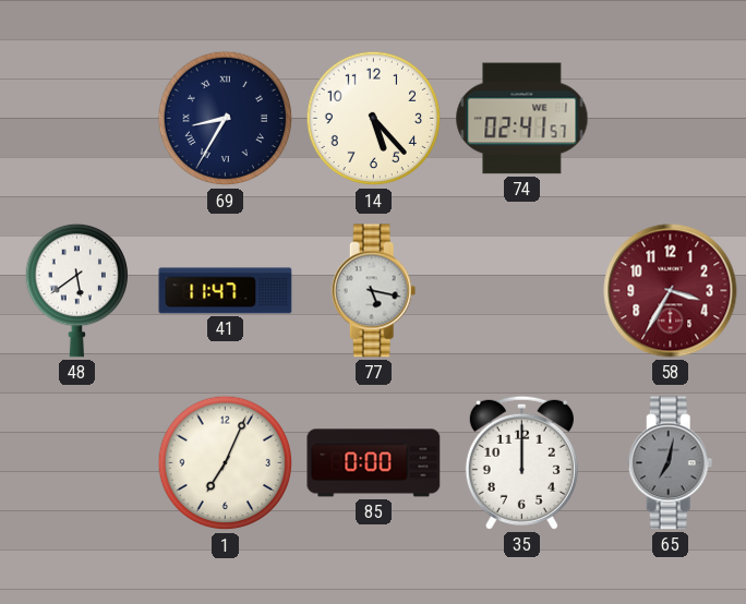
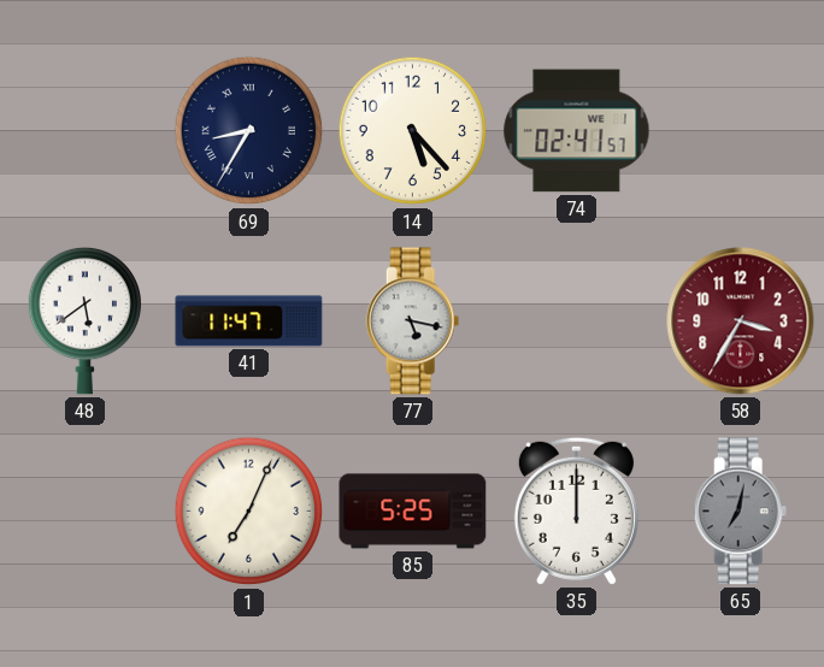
85: 0:00 -> 5:25
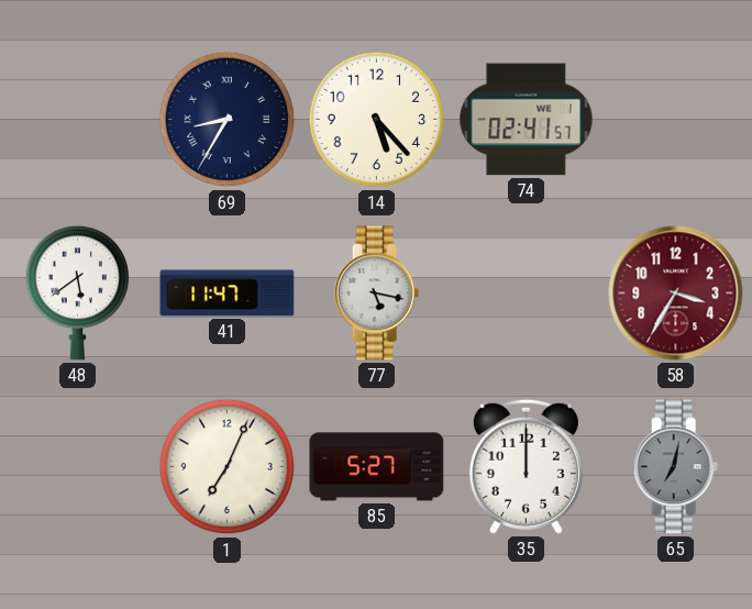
85: 5:25 -> 5:27
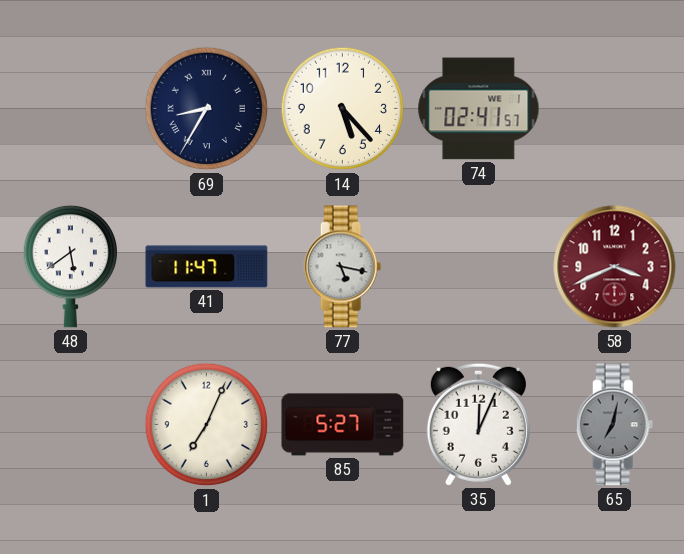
58: 3:35 -> 3:41
35: 12:00 -> 12:04
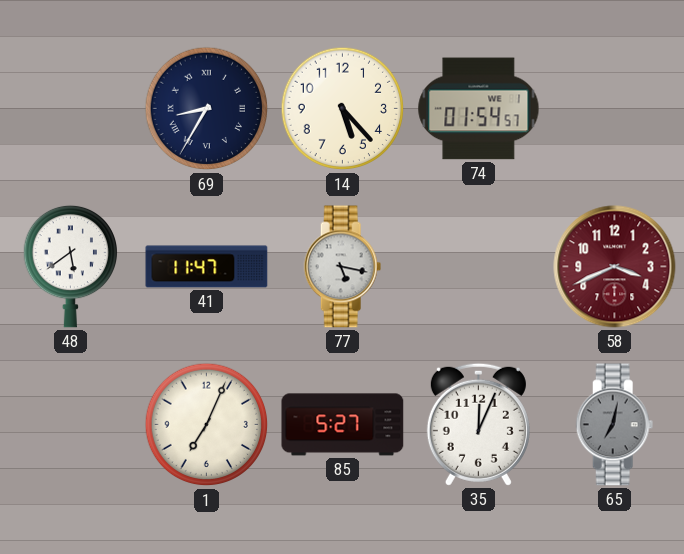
74: 02:41 -> 01:54
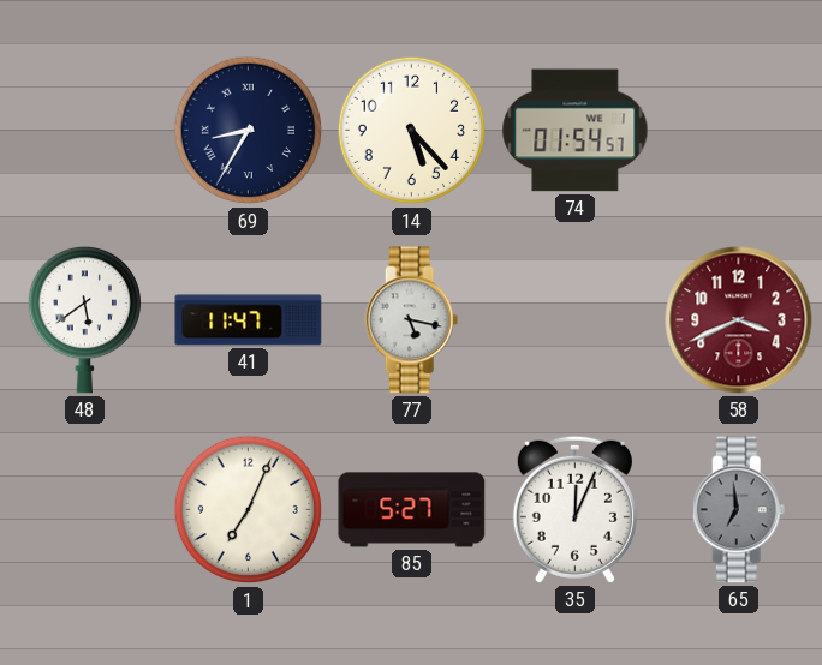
65: 7:02 -> 6:59
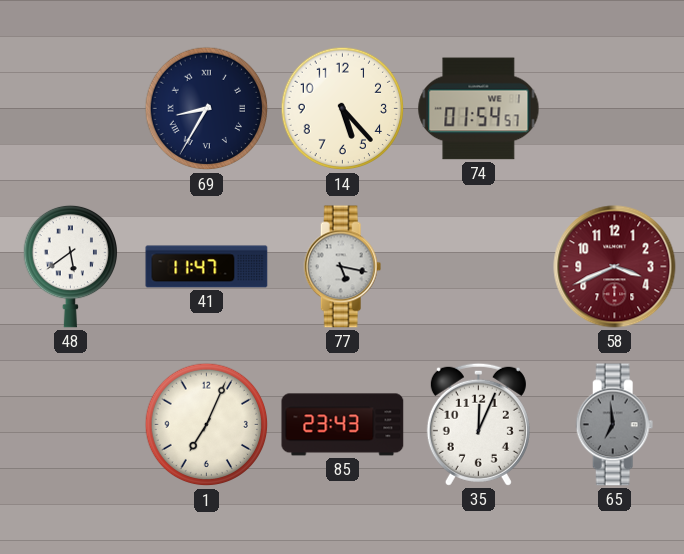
85: 5:27 -> 23:43
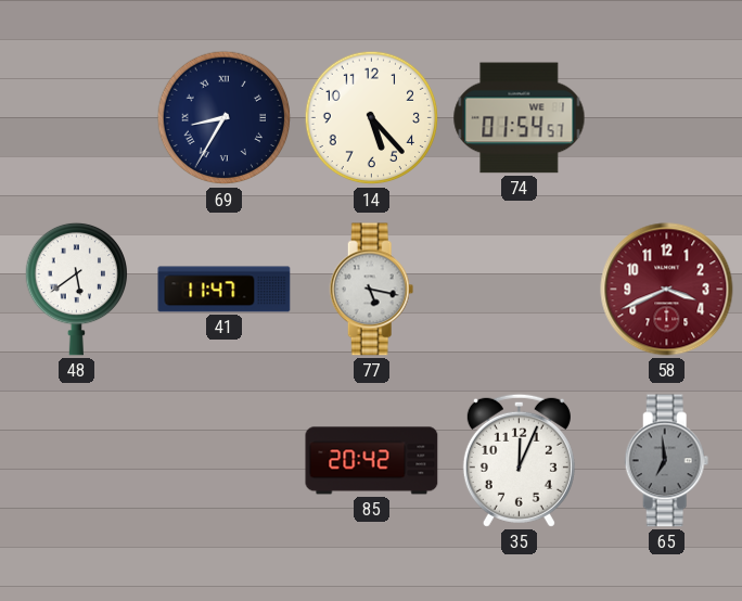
1: 7:04 -> none
85: 23:43 -> 20:42
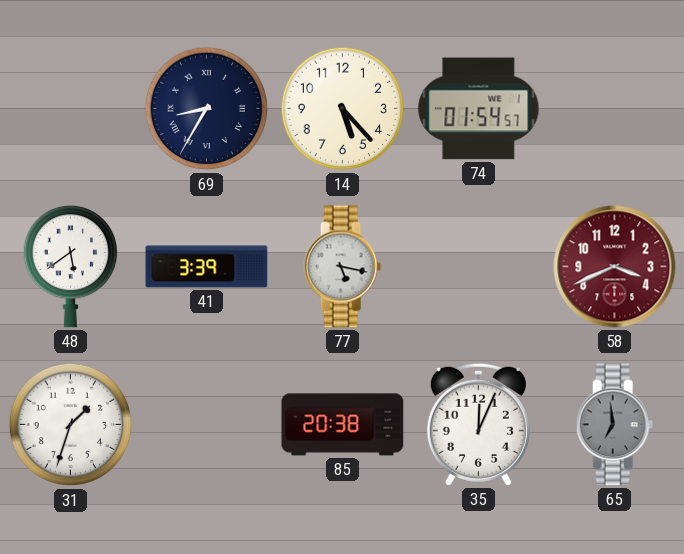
41: 11:47 -> 3:39
31: none -> 1:33
85: 20:42 -> 20:38
